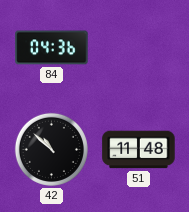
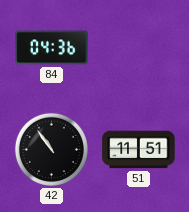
42: 10:52 -> 10:54
51: 11:48 -> 11:51
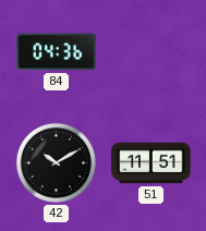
42: 10:54 -> 10:10
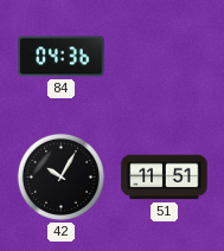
42: 10:10 -> 10:05
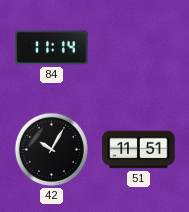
84: 04:36 -> 11:14
